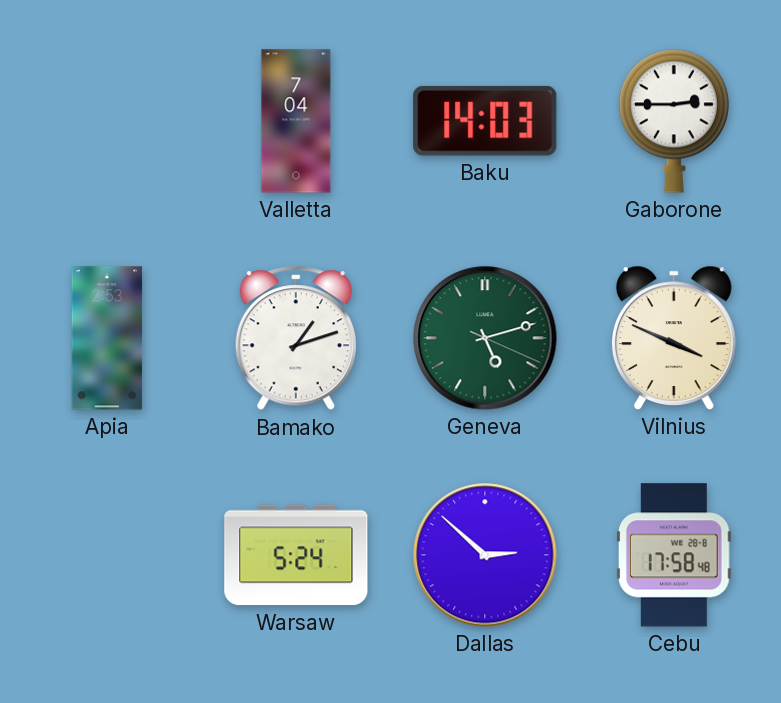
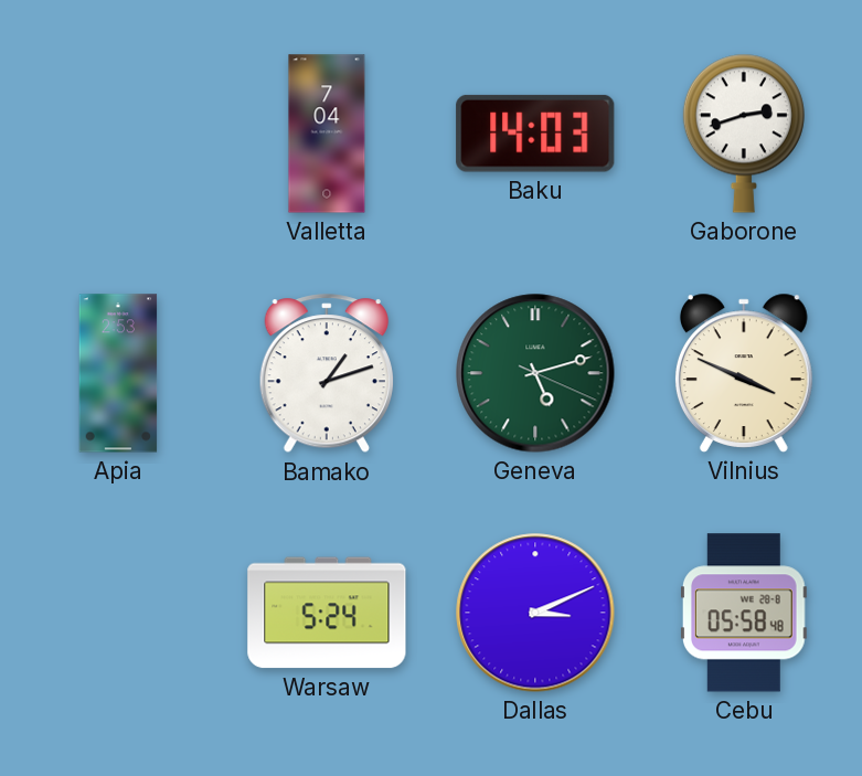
Gaborone: 2:45 -> 2:42
Dallas: 2:52 -> 3:11
Cebu: 17:58 -> 05:58
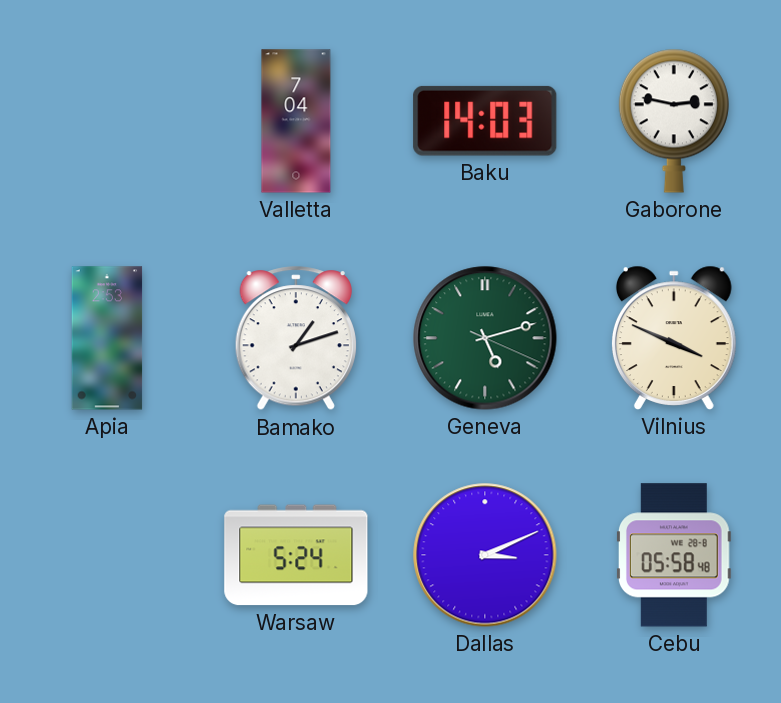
Gaborone: 2:42 -> 2:47
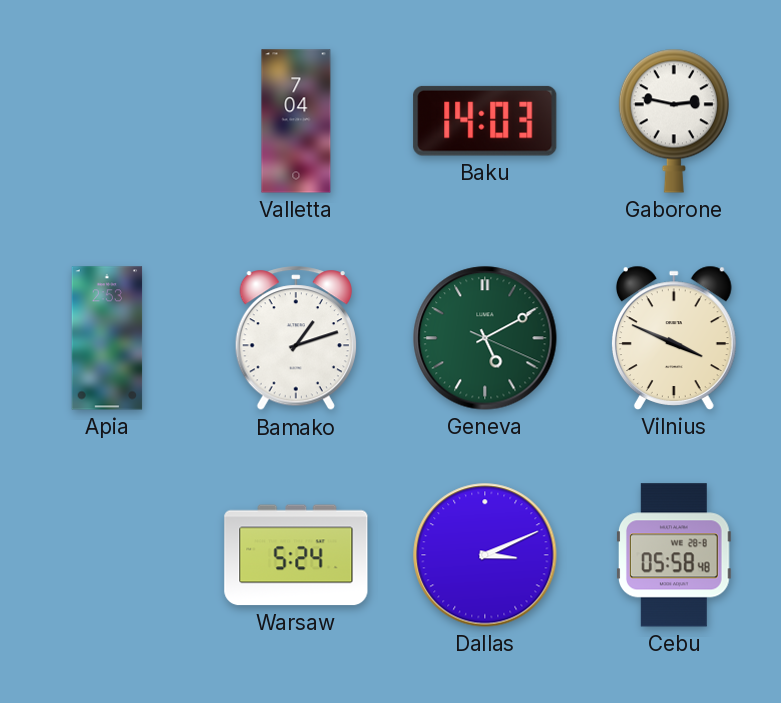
Geneva: 5:12 -> 5:10
